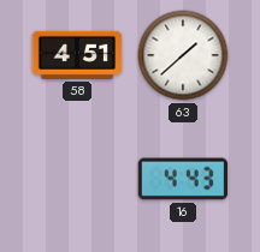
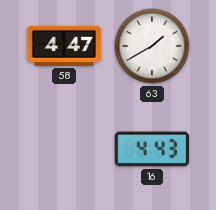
58: 4:51 -> 4:47
63: 1:38 -> 1:40
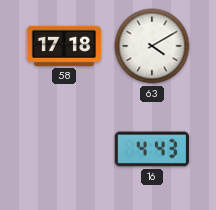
58: 4:47 -> 17:18
63: 1:40 -> 4:10
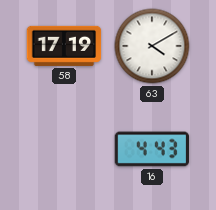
58: 17:18 -> 17:19
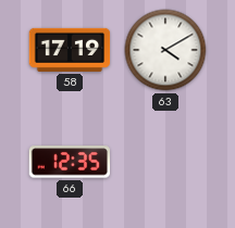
66: none -> 12:35
16: 4:43 -> none
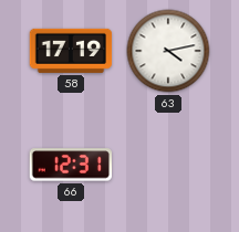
63: 4:10 -> 4:13
66: 12:35 -> 12:31
